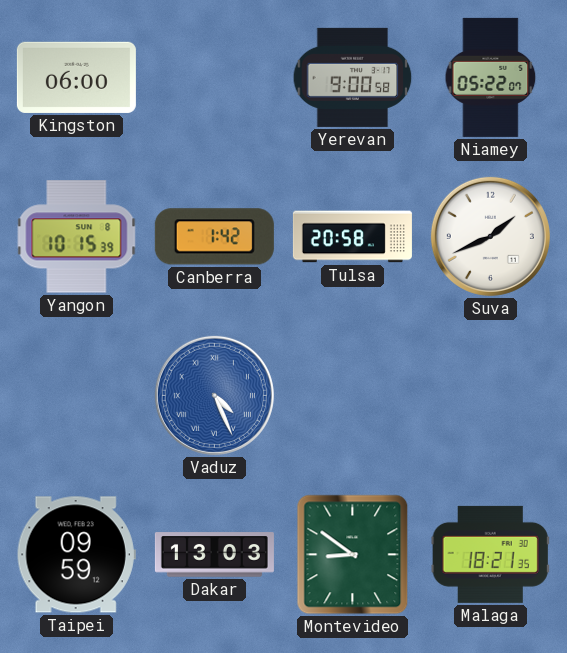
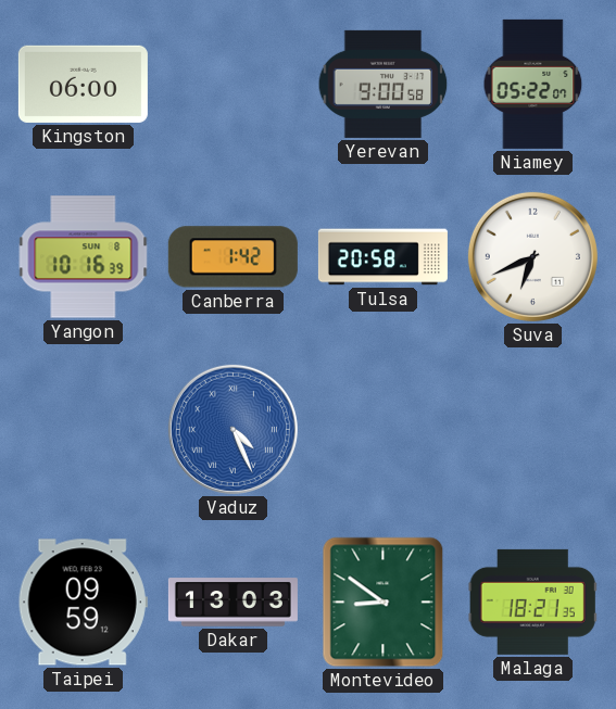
Yangon: 10:15 -> 10:16
Suva: 1:41 -> 6:41
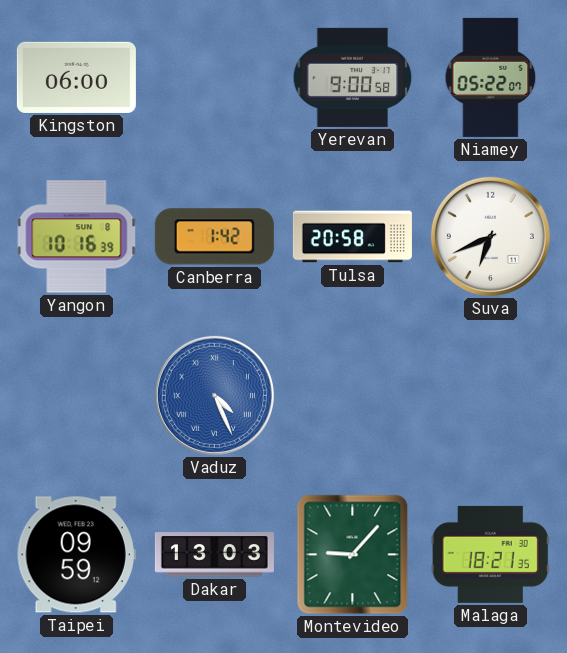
Montevideo: 8:51 -> 9:07
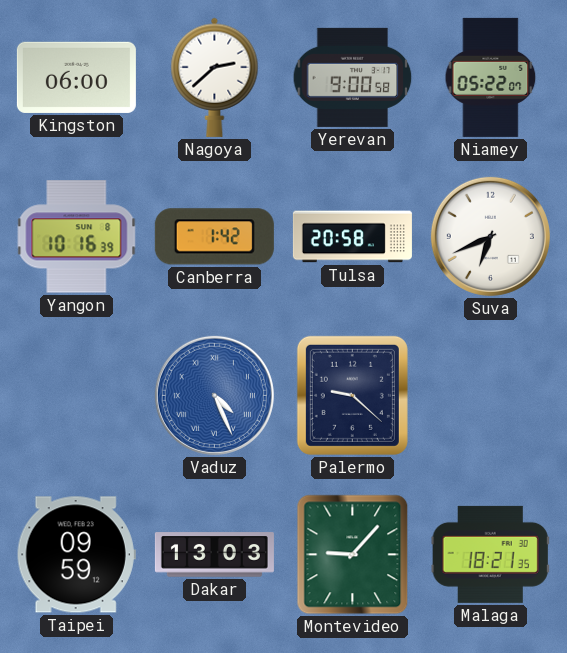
Nagoya: none -> 2:38
Palermo: none -> 9:22
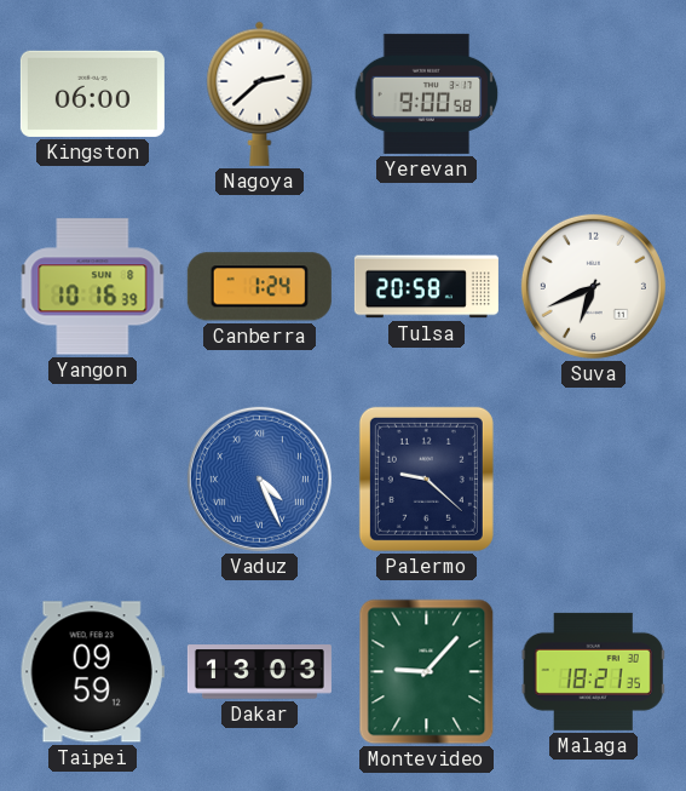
Niamey: 05:22 -> none
Canberra: 1:42 -> 1:24
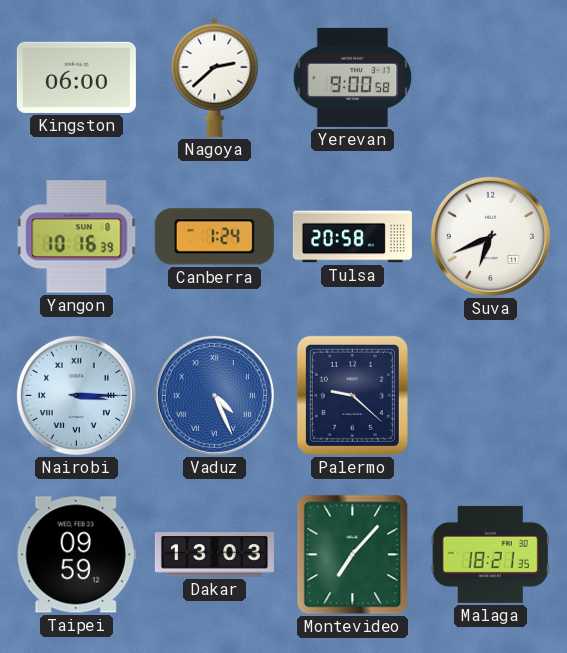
Nairobi: none -> 3:15
Montevideo: 9:07 -> 7:07
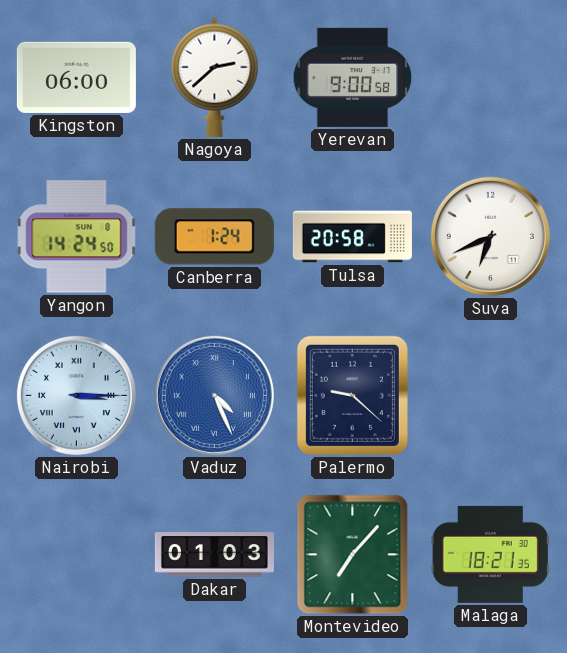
Yangon: 10:16 -> 14:24
Taipei: 09:59 -> none
Dakar: 13:03 -> 01:03
